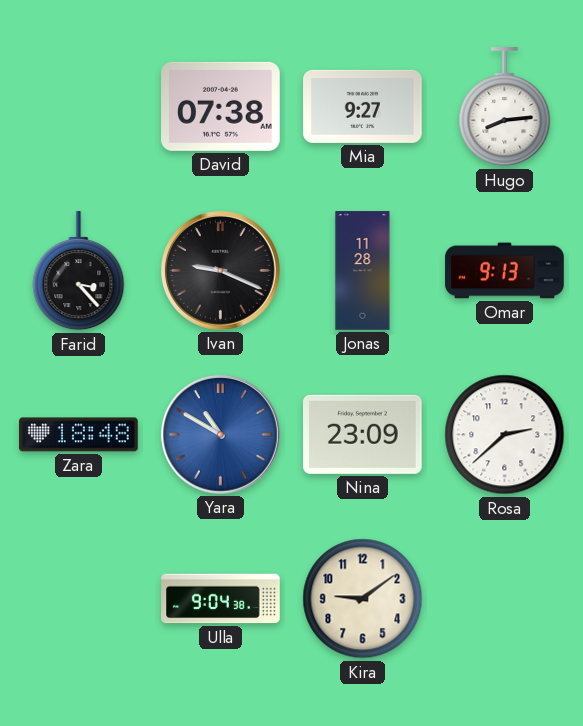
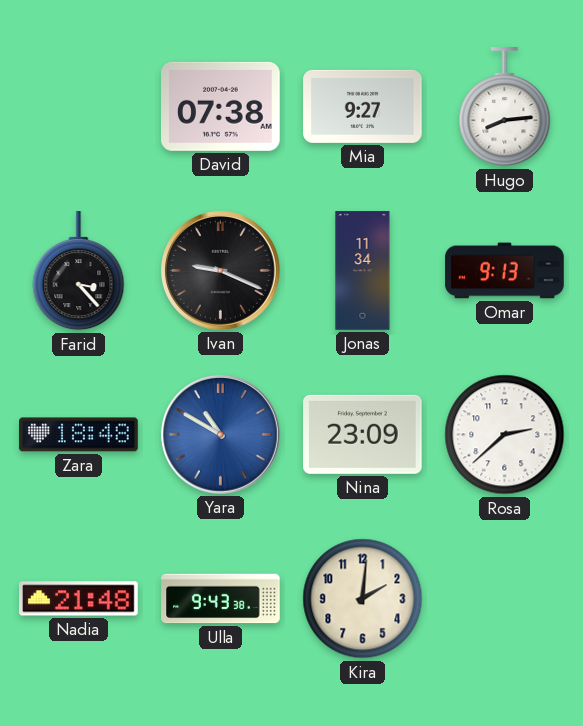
Jonas: 11:28 -> 11:34
Nadia: none -> 21:48
Ulla: 9:04 -> 9:43
Kira: 9:09 -> 2:01
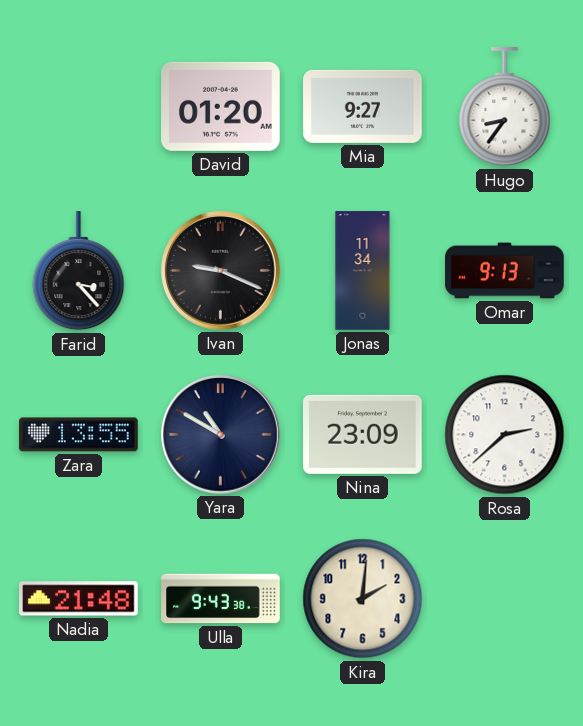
David: 07:38 -> 01:20
Hugo: 8:14 -> 8:36
Zara: 18:48 -> 13:55
Yara dial: blue -> navy
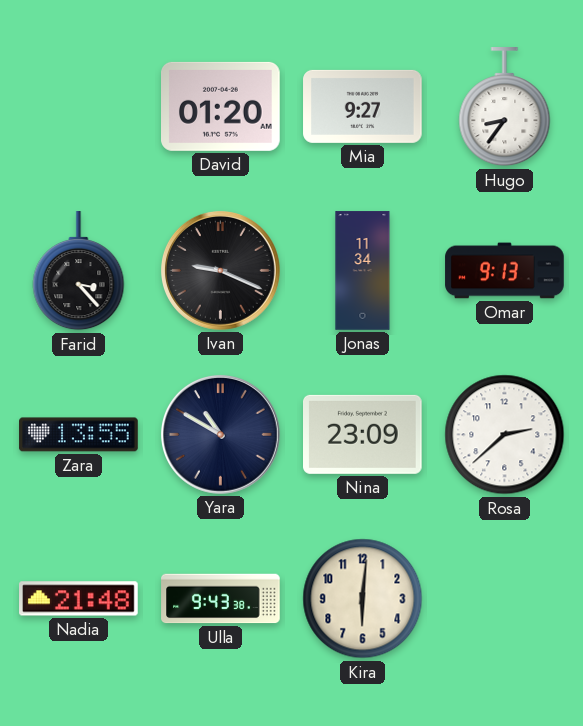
Kira: 2:01 -> 6:01
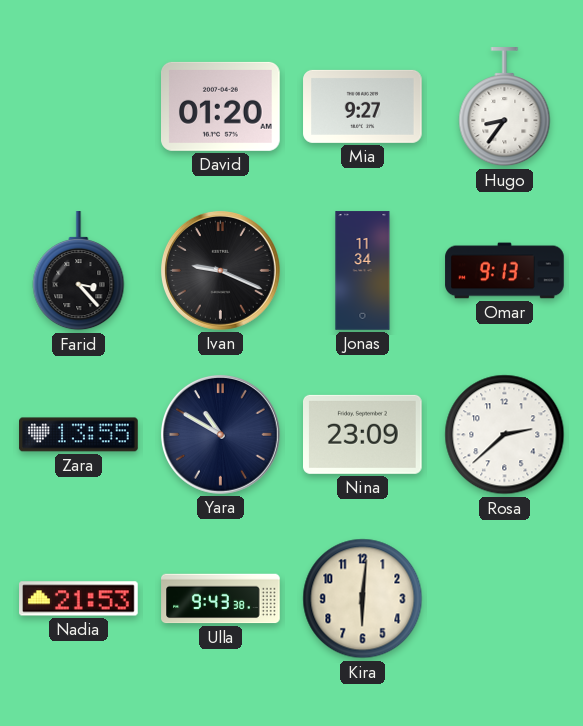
Nadia: 21:48 -> 21:53
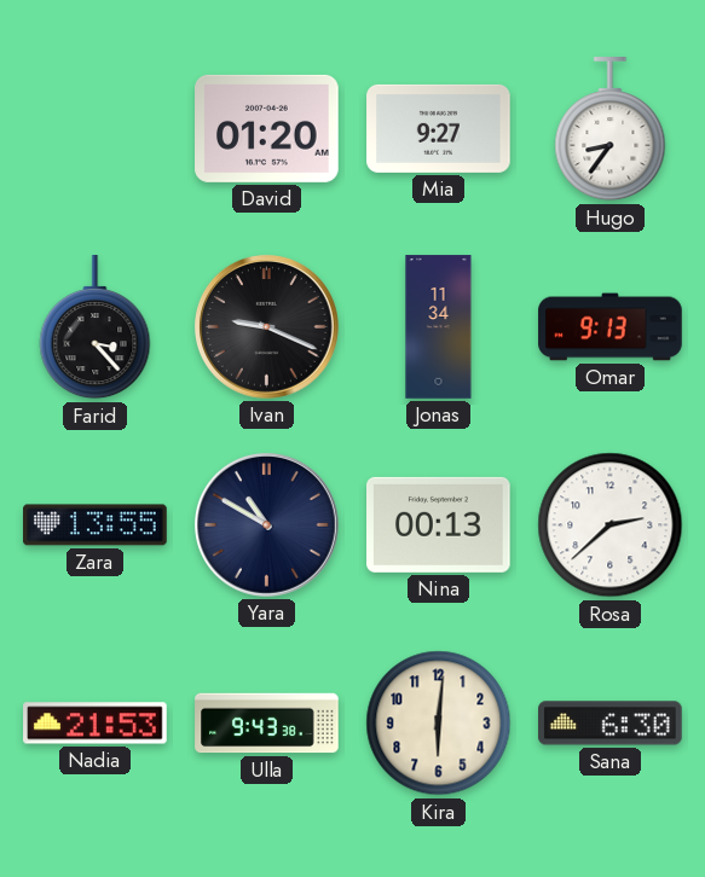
Nina: 23:09 -> 00:13
Sana: none -> 6:30
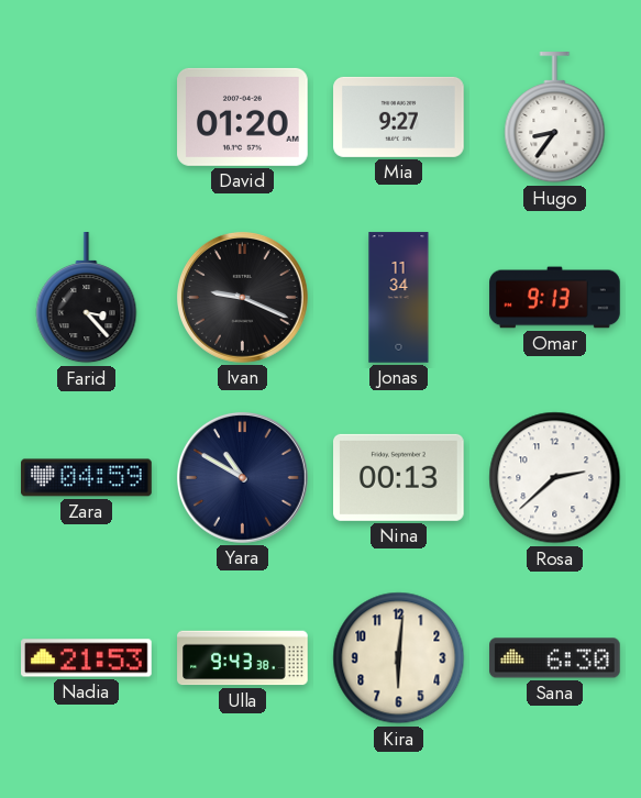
Zara: 13:55 -> 04:59
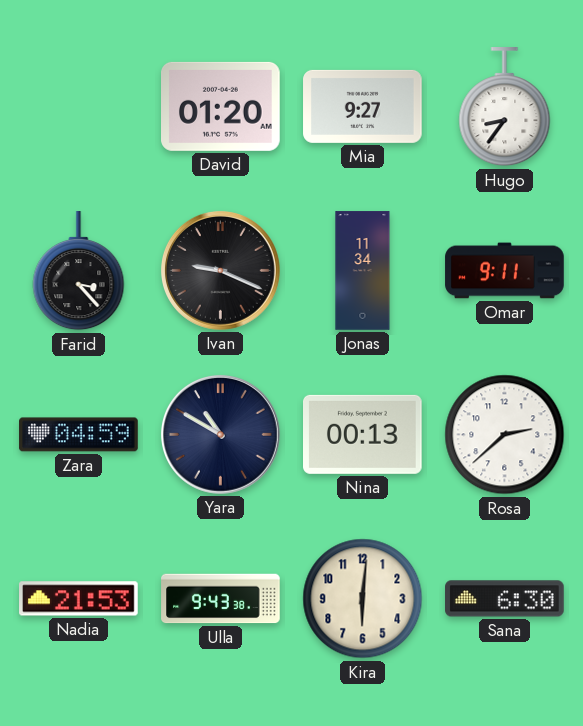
Omar: 9:13 -> 9:11
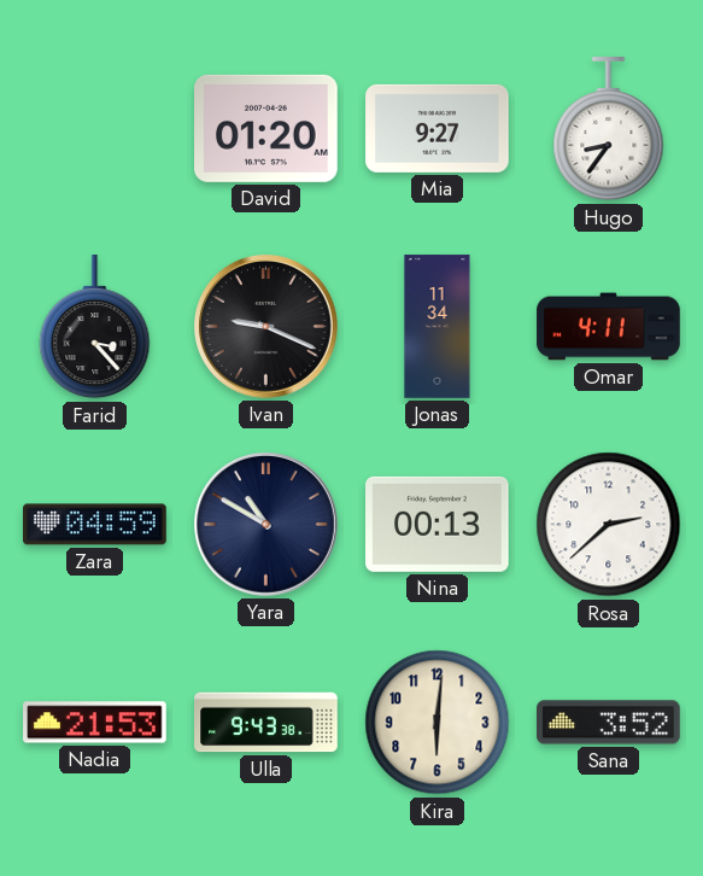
Omar: 9:11 -> 4:11
Sana: 6:30 -> 3:52
